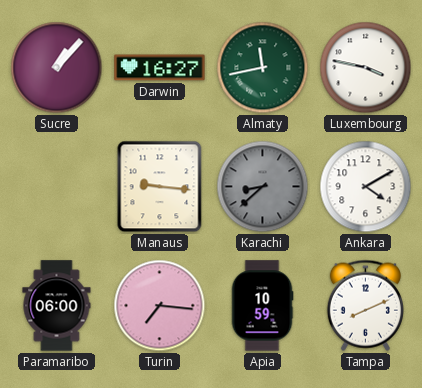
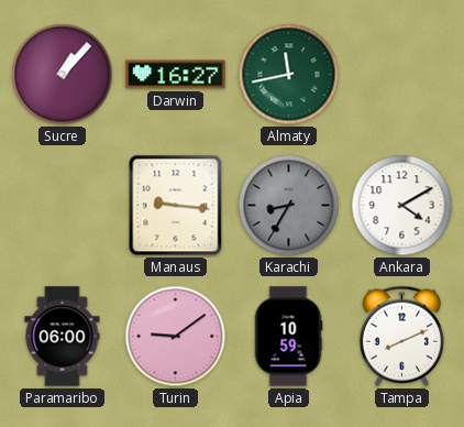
Luxembourg: 3:47 -> none
Karachi: 8:38 -> 8:35
Turin: 7:16 -> 9:09
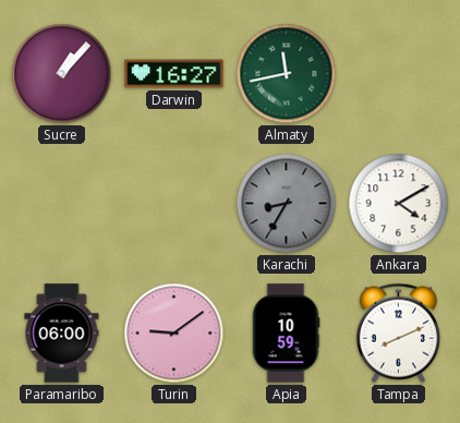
Manaus: 9:16 -> none
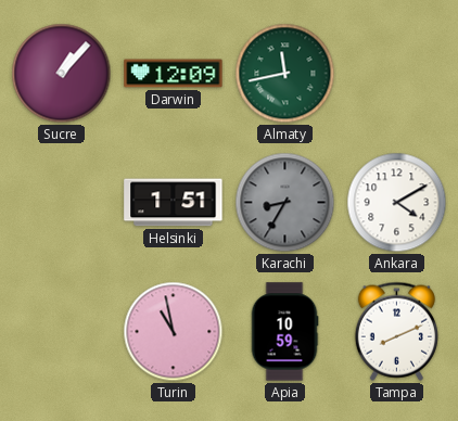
Darwin: 16:27 -> 12:09
Helsinki: none -> 1:51
Paramaribo: 06:00 -> none
Turin: 9:09 -> 10:58
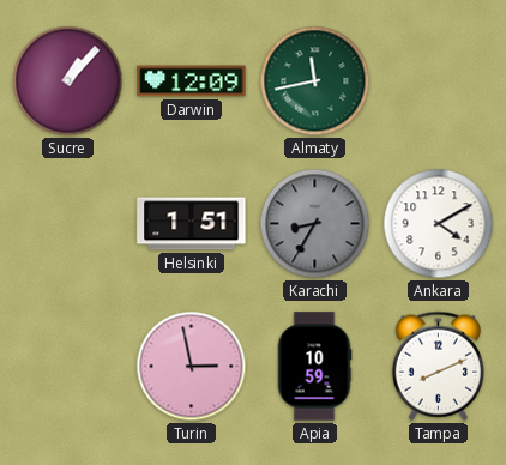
Turin: 10:58 -> 2:58
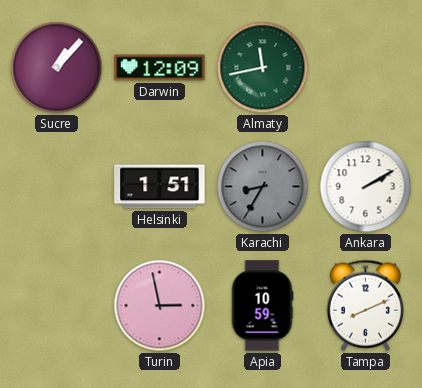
Ankara: 4:10 -> 2:10
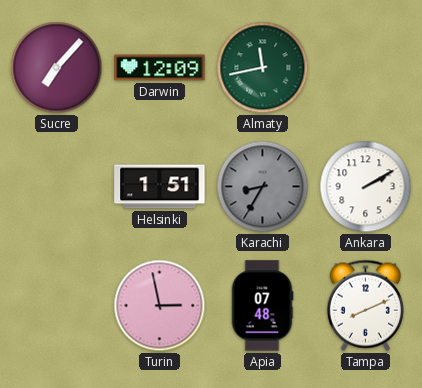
Sucre: 1:07 -> 7:07
Apia: 10:59 -> 07:48
